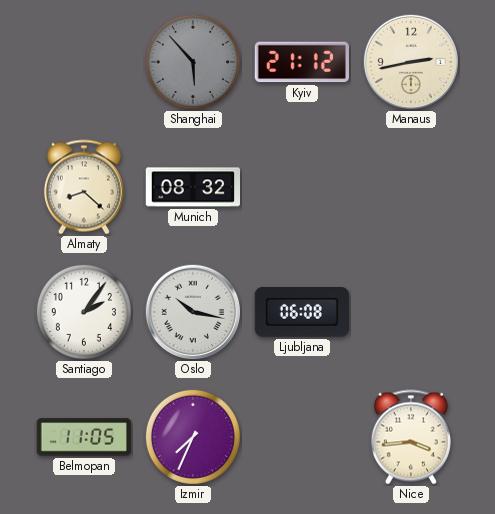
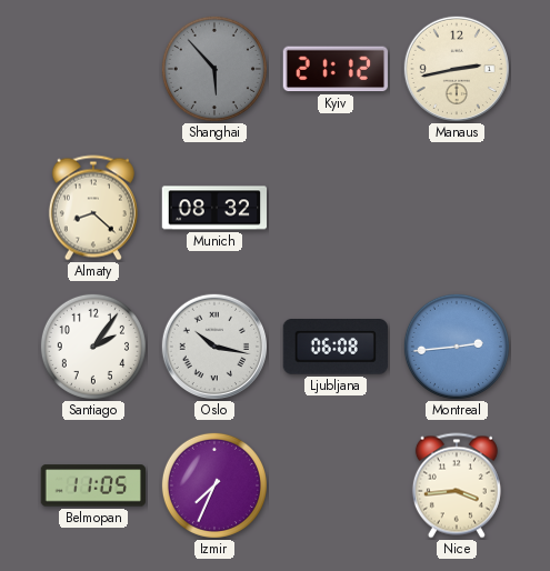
Montreal: none -> 2:44
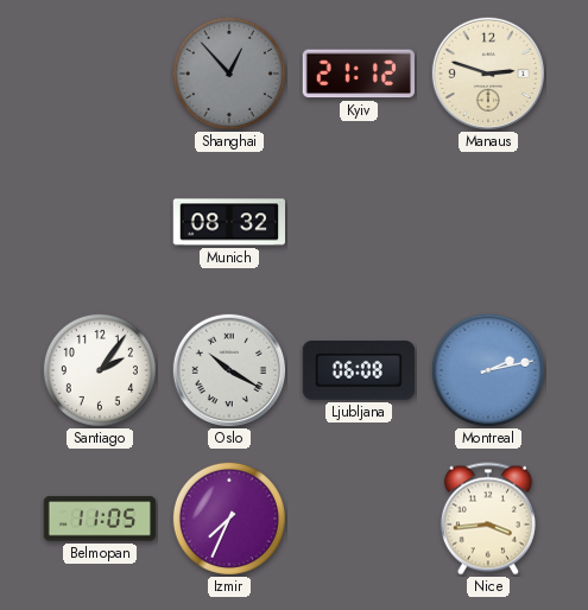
Shanghai: 5:53 -> 12:53
Manaus: 2:43 -> 2:48
Almaty: 8:22 -> none
Oslo: 10:17 -> 10:20
Montreal: 2:44 -> 2:13
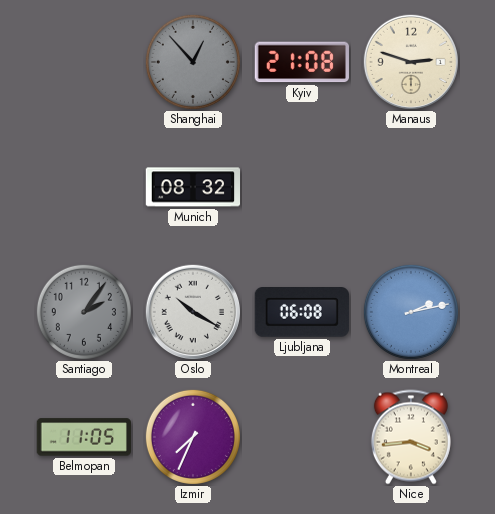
Kyiv: 21:12 -> 21:08
Santiago dial: white -> grey
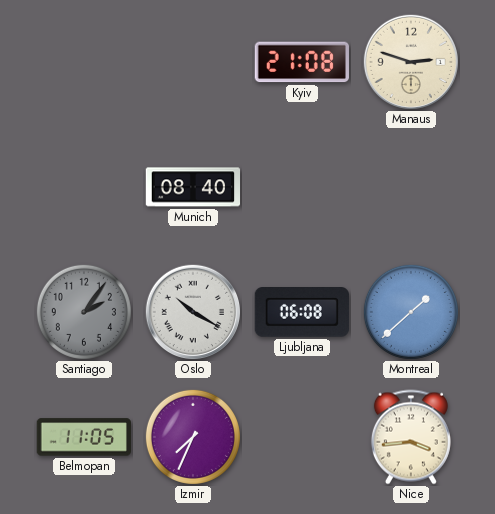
Shanghai: 12:53 -> none
Munich: 08:32 -> 08:40
Montreal: 2:13 -> 1:38
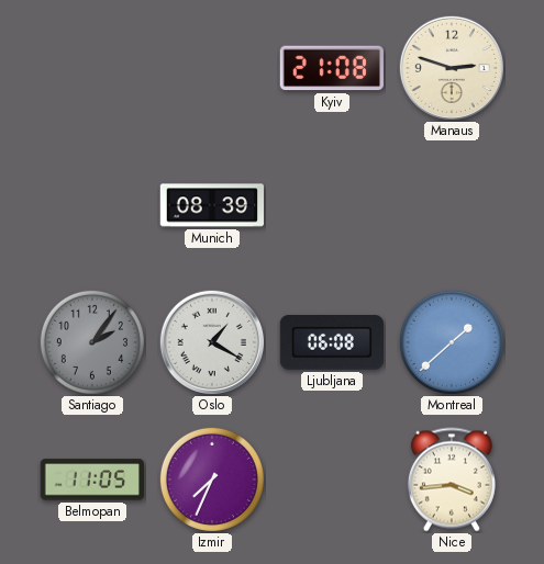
Munich: 08:40 -> 08:39
Oslo: 10:20 -> 1:20
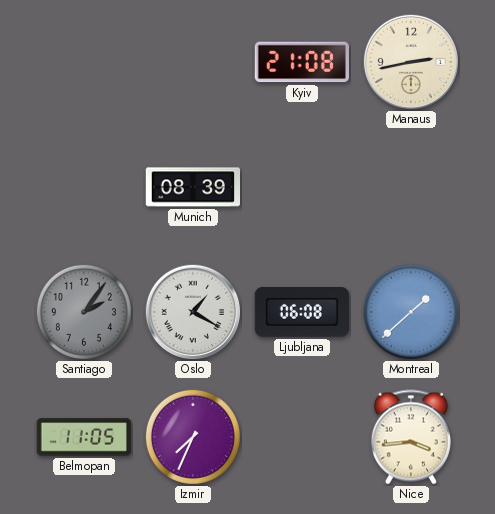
Manaus: 2:48 -> 2:43
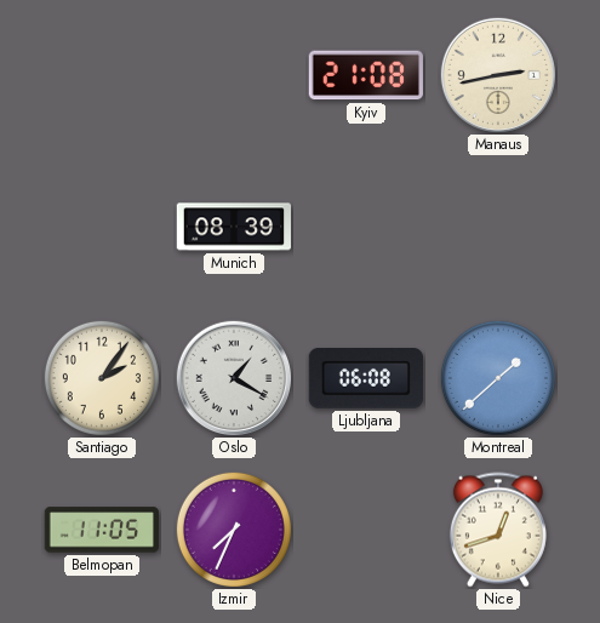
Santiago dial: grey -> cream
Nice: 3:44 -> 12:42
